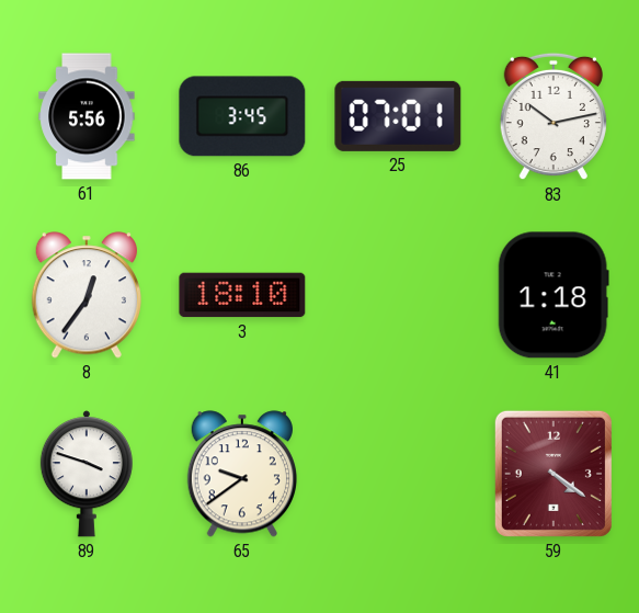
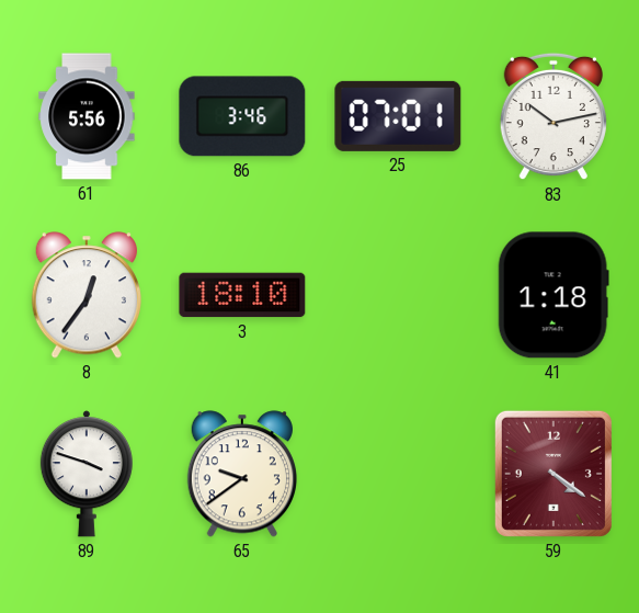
86: 3:45 -> 3:46
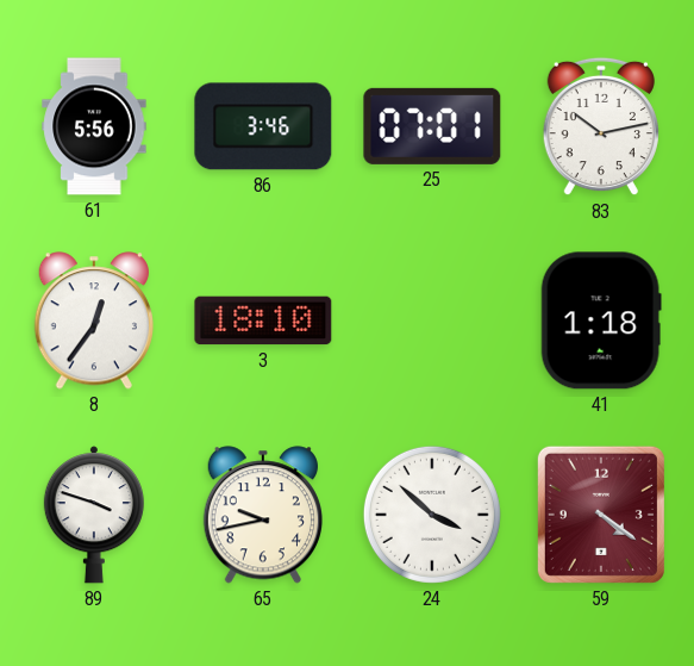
65: 9:39 -> 9:43
24: none -> 3:52
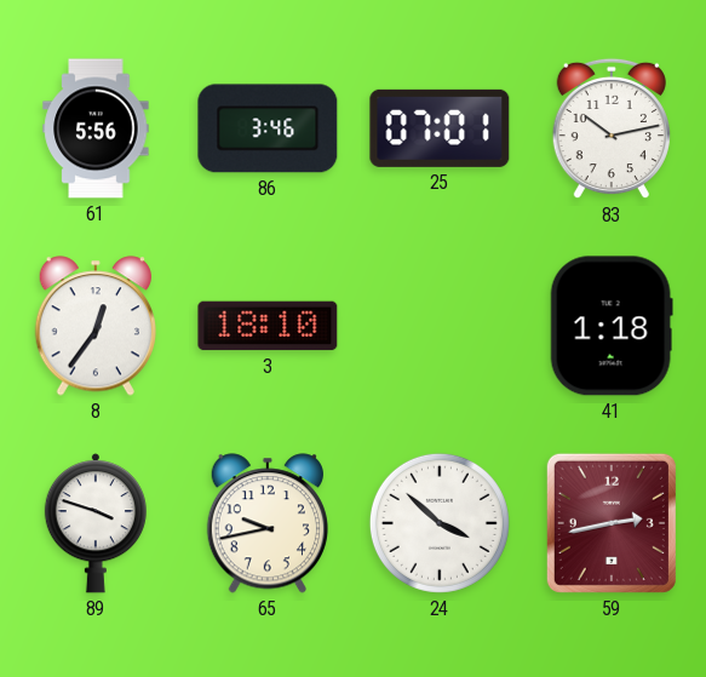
59: 4:21 -> 2:43
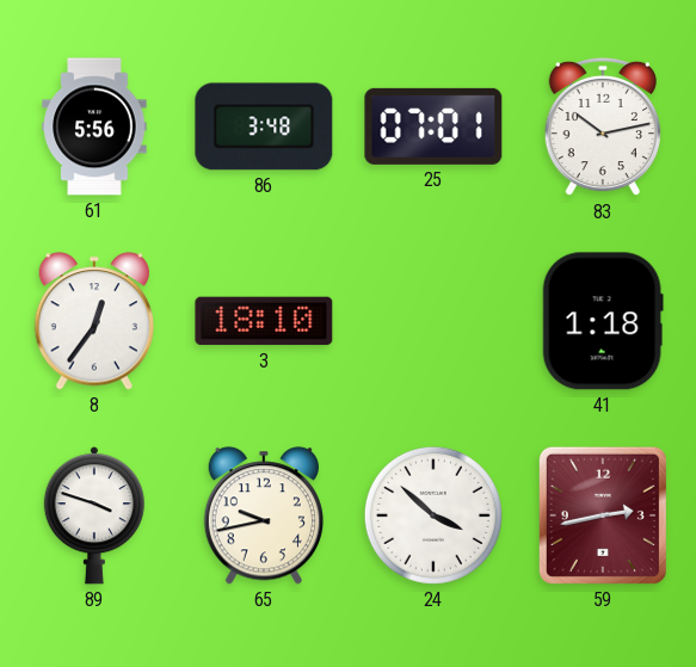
86: 3:46 -> 3:48
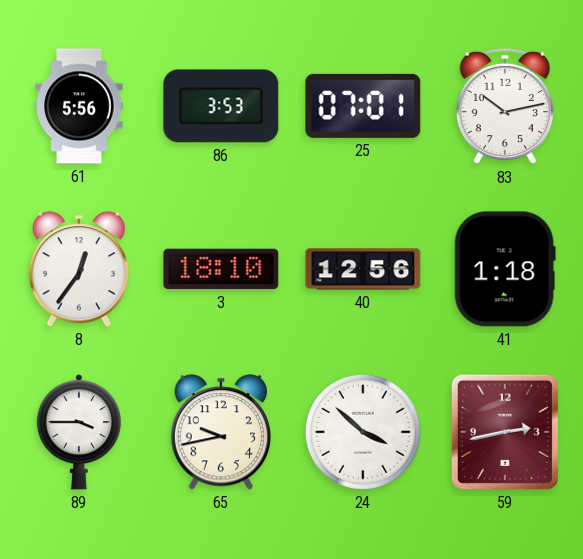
86: 3:48 -> 3:53
40: none -> 12:56
89: 3:48 -> 3:45
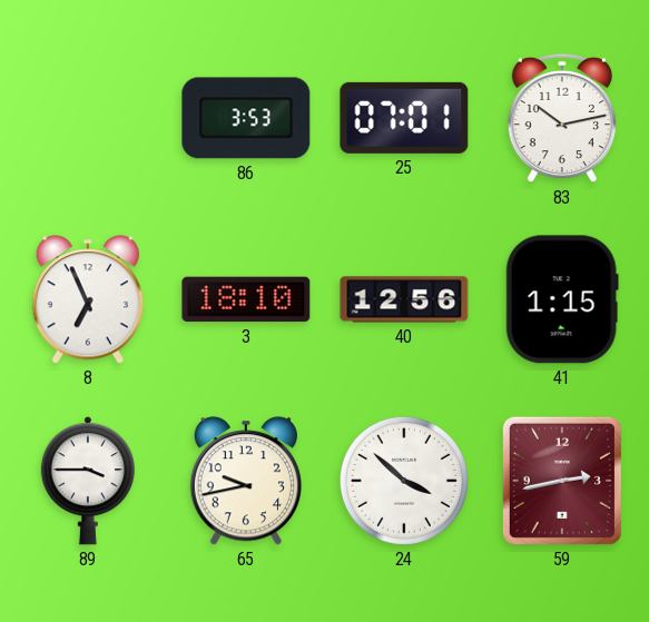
61: 5:56 -> none
8: 12:36 -> 6:56
41: 1:18 -> 1:15
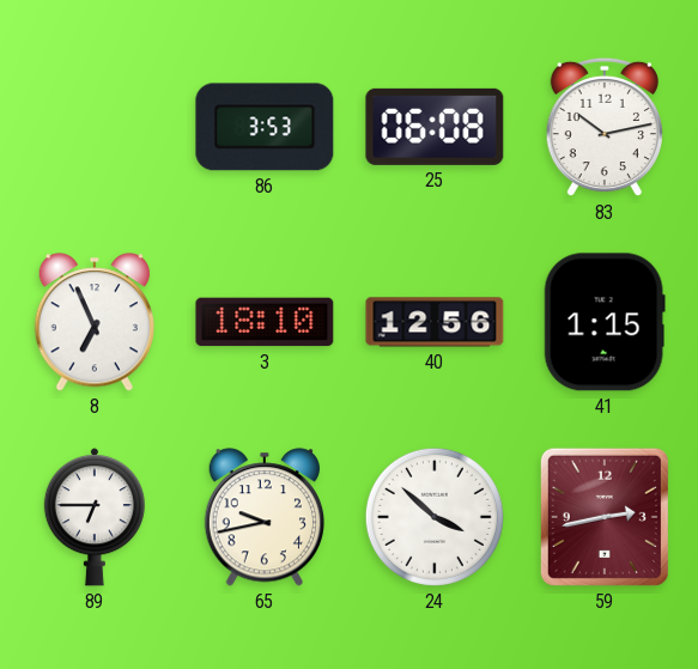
25: 07:01 -> 06:08
89: 3:45 -> 6:45
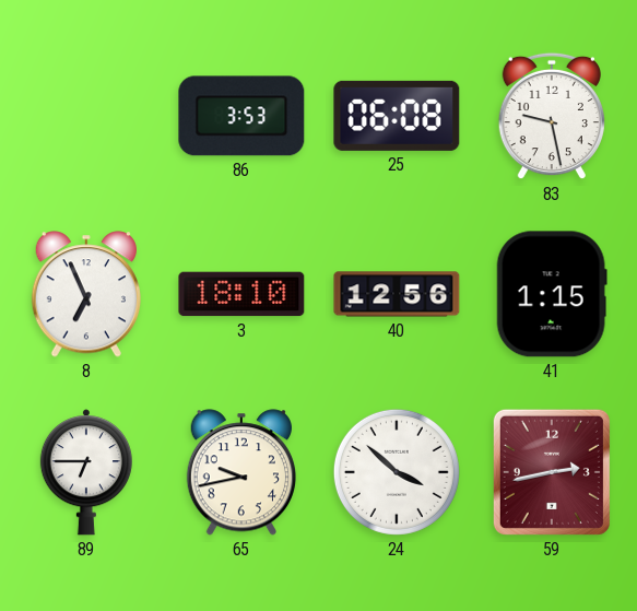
83: 10:13 -> 9:28
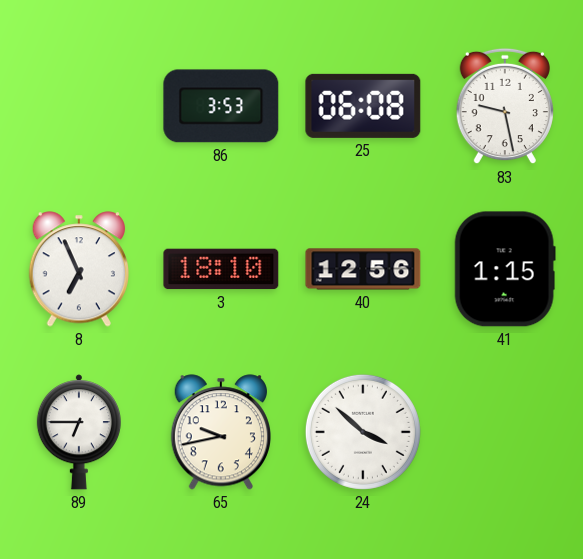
59: 2:43 -> none
